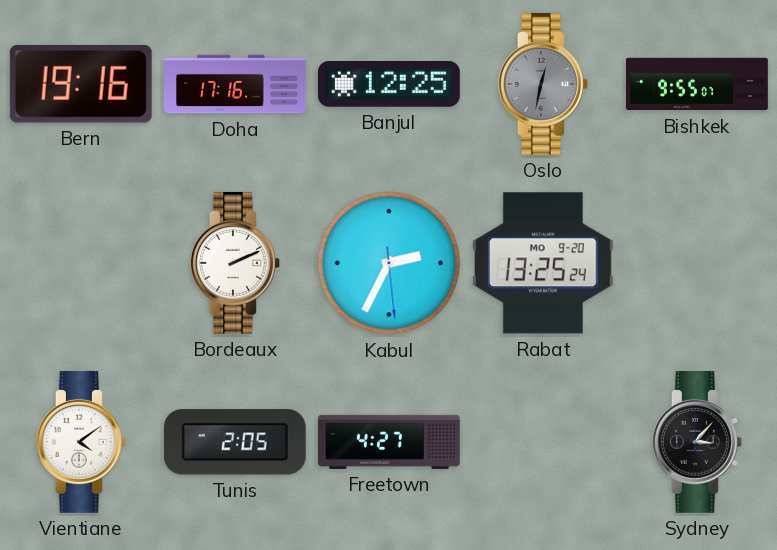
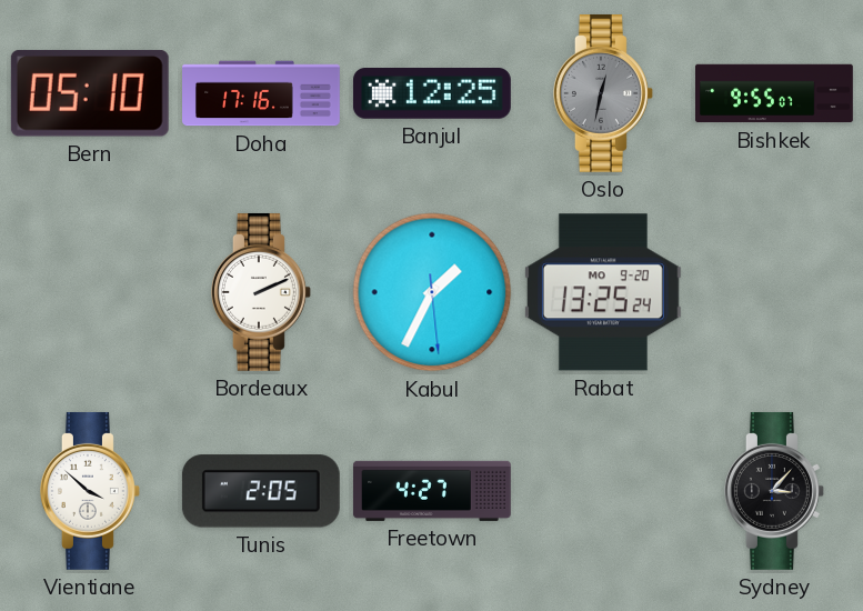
Bern: 19:16 -> 05:10
Kabul: 2:34 -> 1:34
Vientiane: 4:09 -> 3:52
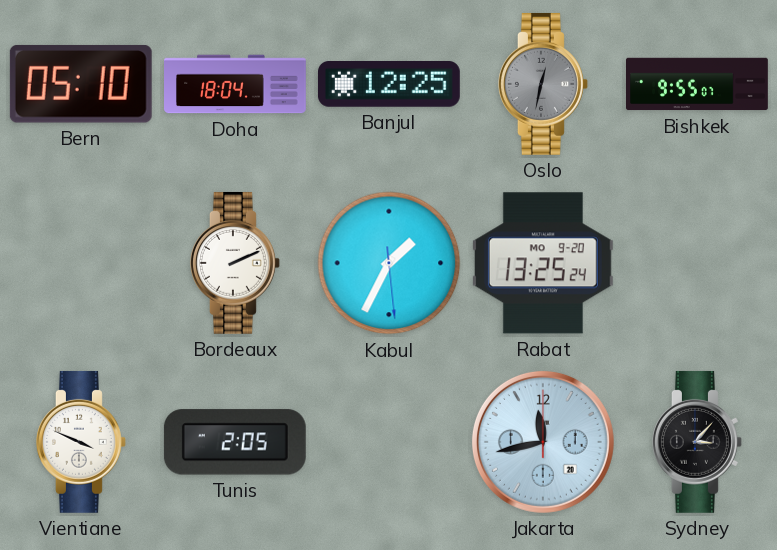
Doha: 17:16 -> 18:04
Vientiane: 3:52 -> 3:49
Freetown: 4:27 -> none
Jakarta: none -> 11:43
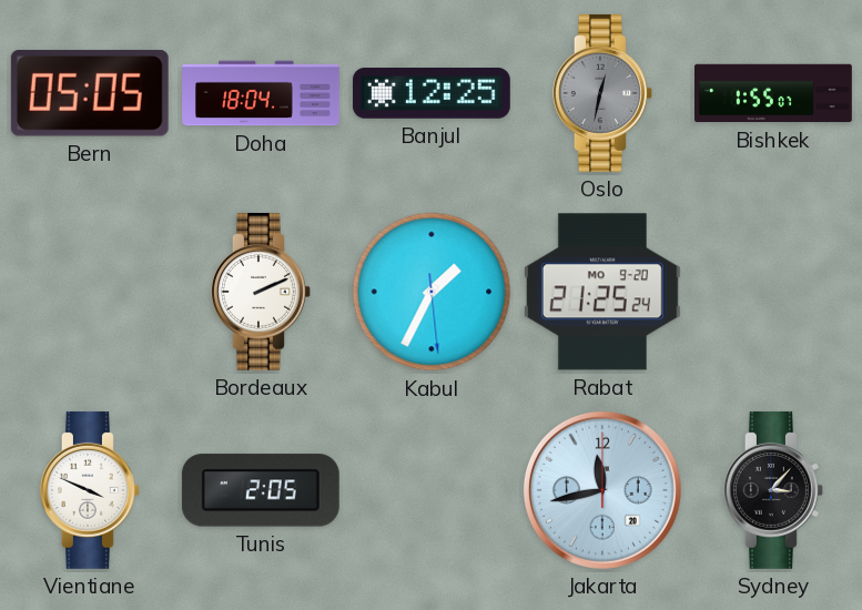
Bern: 05:10 -> 05:05
Bishkek: 9:55 -> 1:55
Rabat: 13:25 -> 21:25
